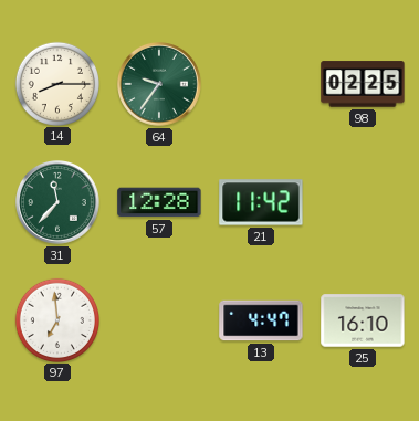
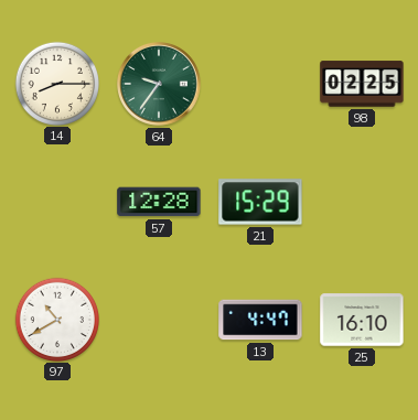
31: 11:37 -> none
21: 11:42 -> 15:29
97: 6:59 -> 10:40
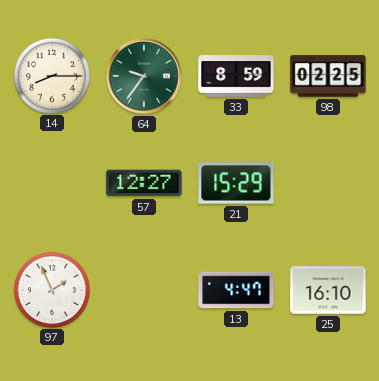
33: none -> 8:59
57: 12:28 -> 12:27
97: 10:40 -> 1:56
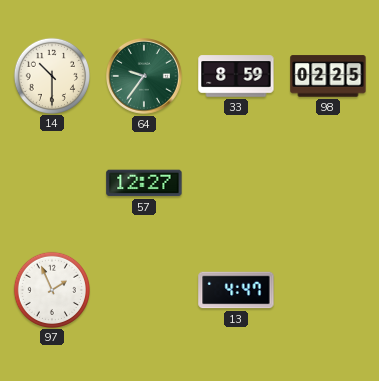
14: 8:15 -> 10:30
21: 15:29 -> none
25: 16:10 -> none
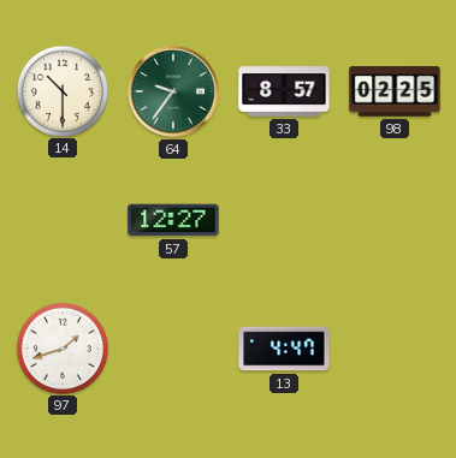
33: 8:59 -> 8:57
97: 1:56 -> 1:42
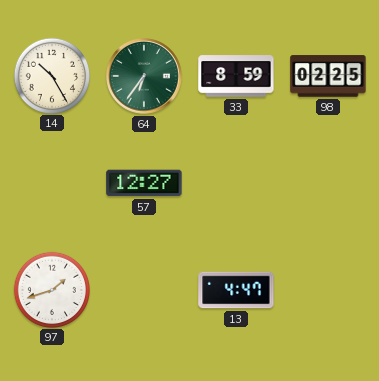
14: 10:30 -> 10:25
64: 9:36 -> 6:36
33: 8:57 -> 8:59
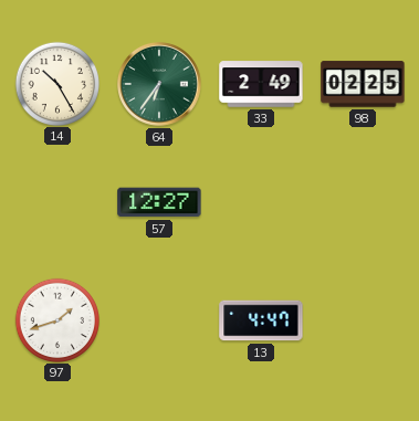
33: 8:59 -> 2:49
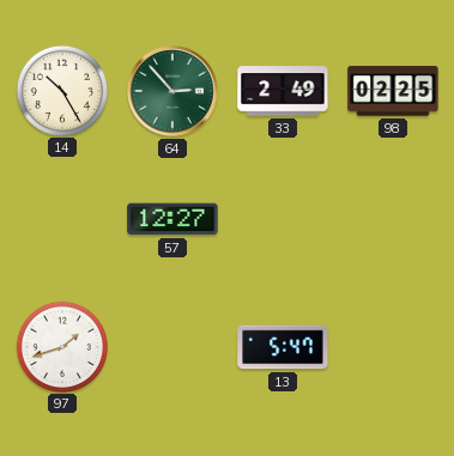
64: 6:36 -> 2:53
13: 4:47 -> 5:47
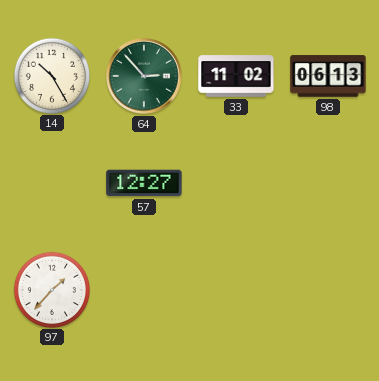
33: 2:49 -> 11:02
98: 02:25 -> 06:13
97: 1:42 -> 1:37
13: 5:47 -> none
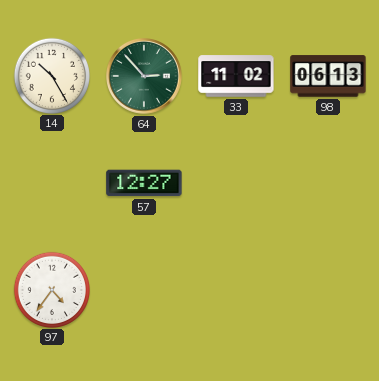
97: 1:37 -> 4:36
